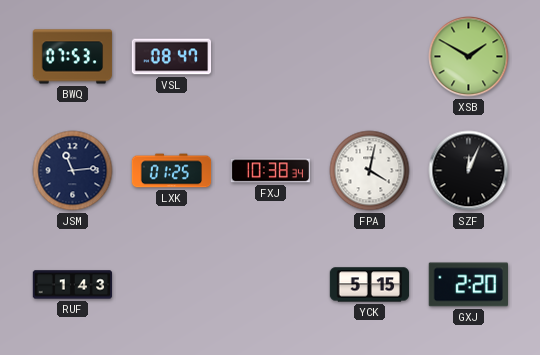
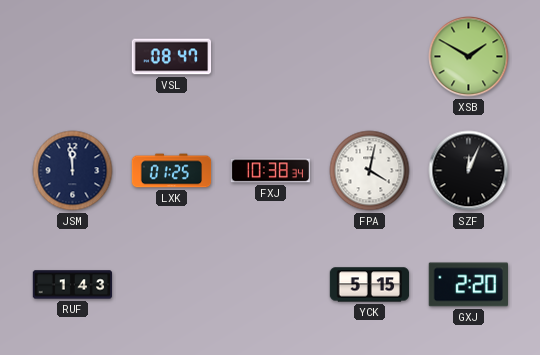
BWQ: 07:53 -> none
JSM: 11:14 -> 11:59
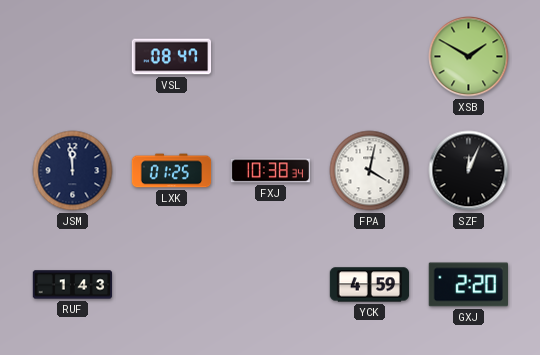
YCK: 5:15 -> 4:59
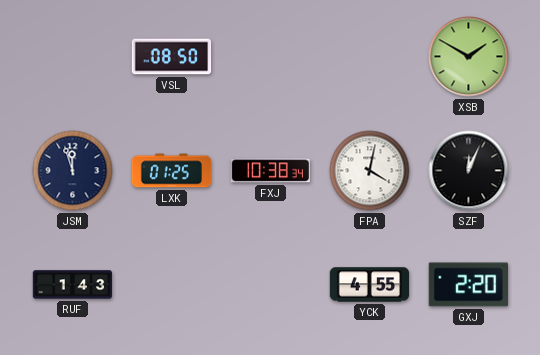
VSL: 08:47 -> 08:50
JSM: 11:59 -> 11:57
YCK: 4:59 -> 4:55
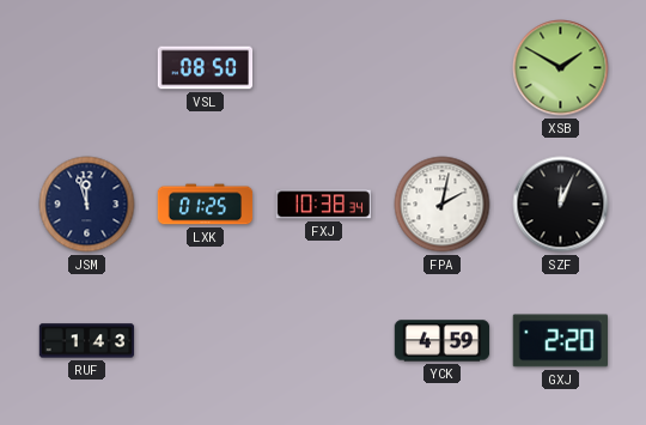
FPA: 4:02 -> 2:02
YCK: 4:55 -> 4:59
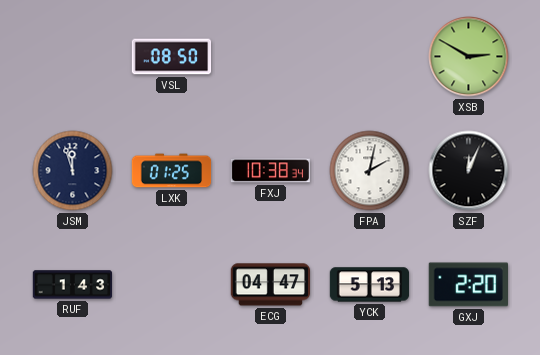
XSB: 1:50 -> 2:50
ECG: none -> 04:47
YCK: 4:59 -> 5:13
